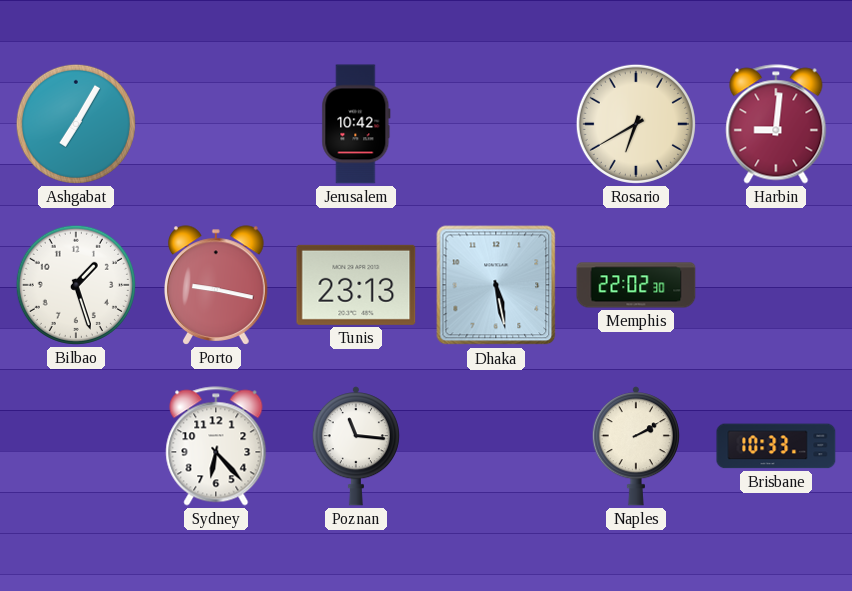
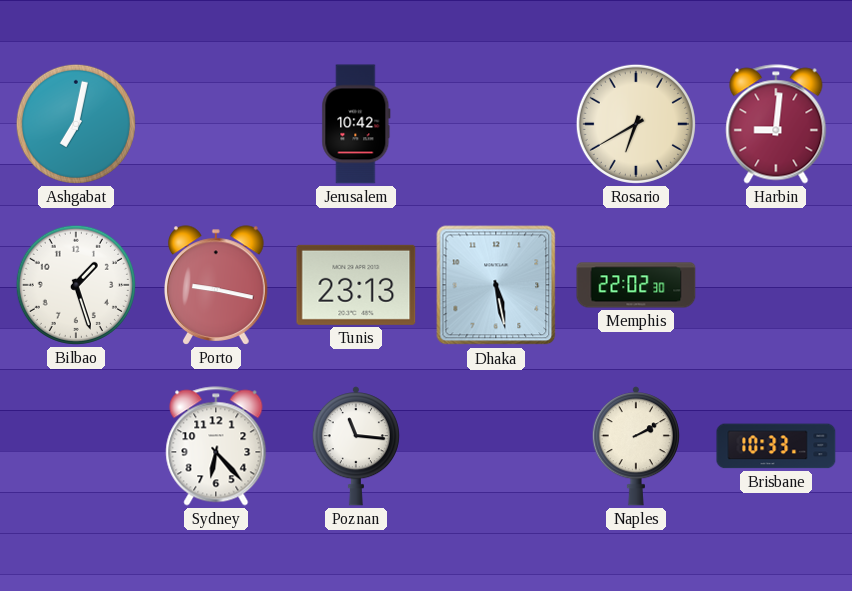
Ashgabat: 7:05 -> 7:02
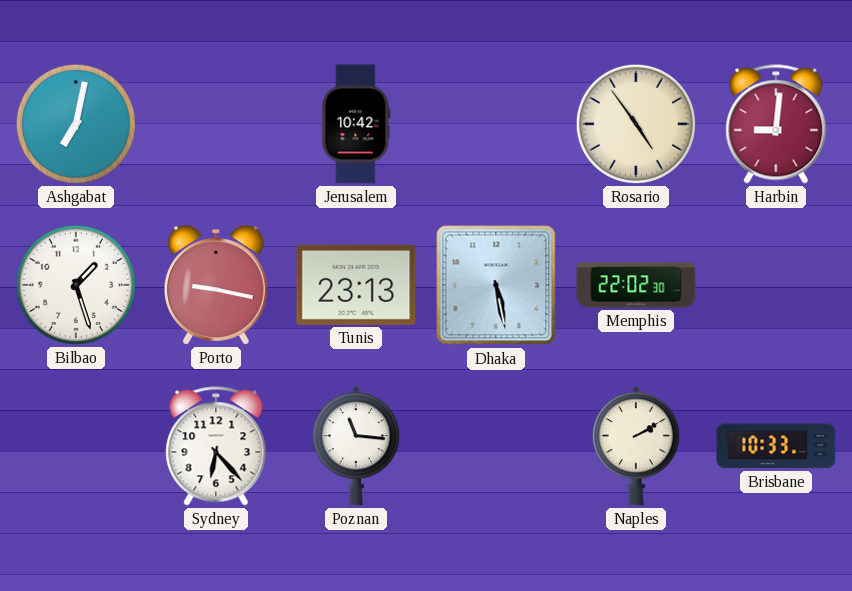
Rosario: 6:40 -> 4:54
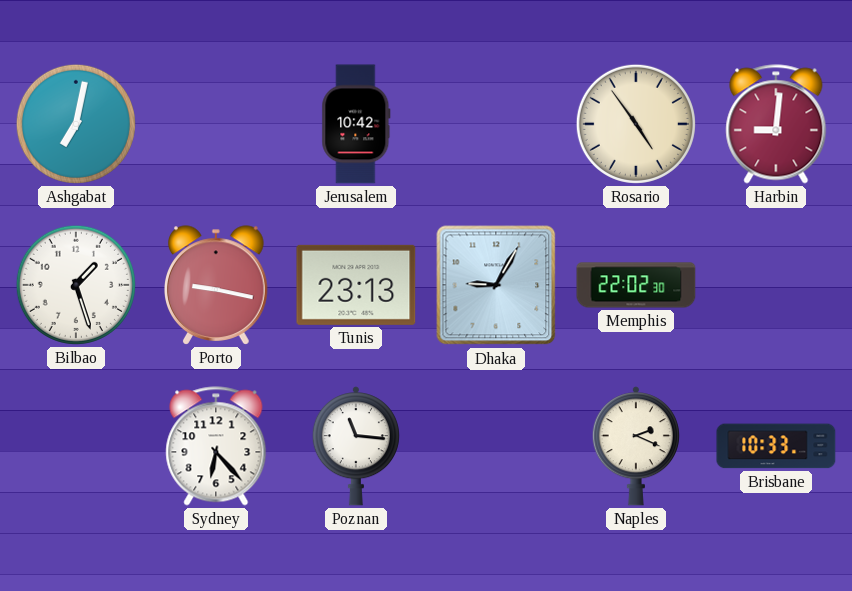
Dhaka: 5:28 -> 9:05
Naples: 2:10 -> 2:19
